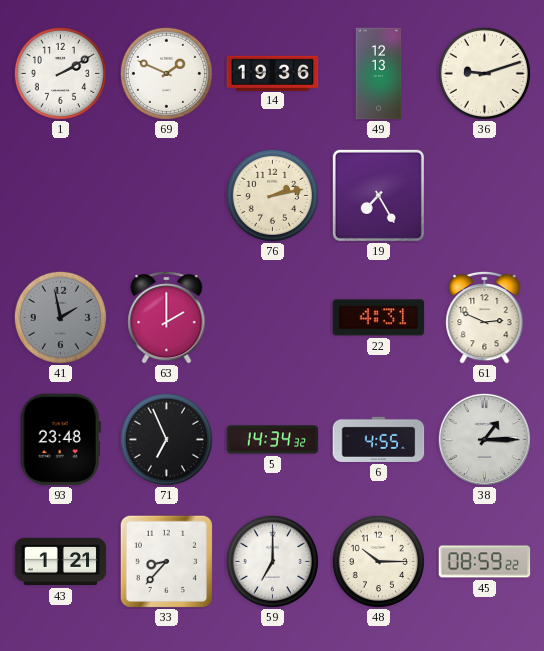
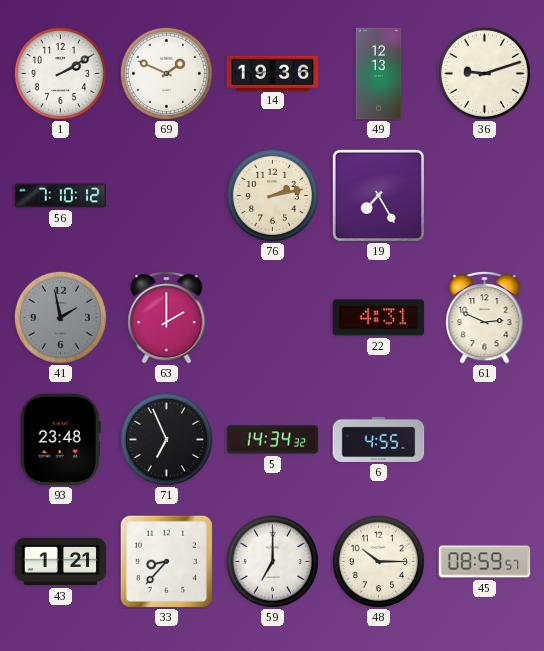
56: none -> 7:10
38: 1:15 -> none
45: 08:59:22 -> 08:59:57
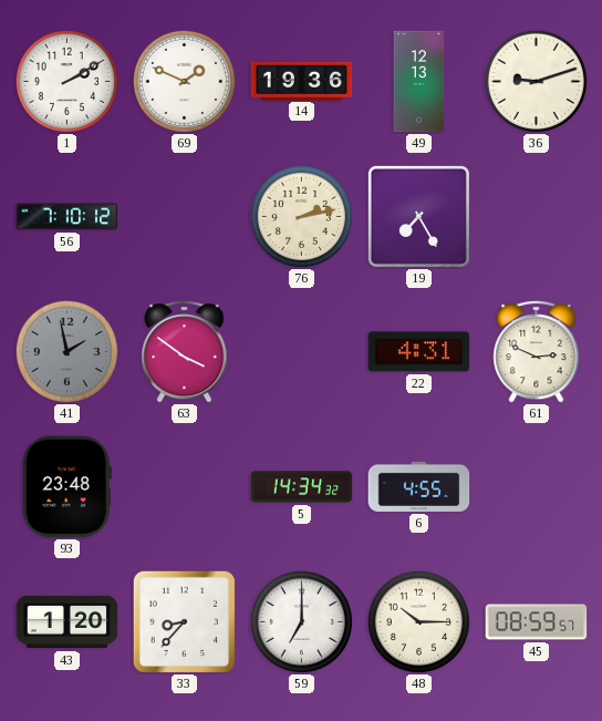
63: 2:00 -> 3:51
71: 6:56 -> none
43: 1:21 -> 1:20
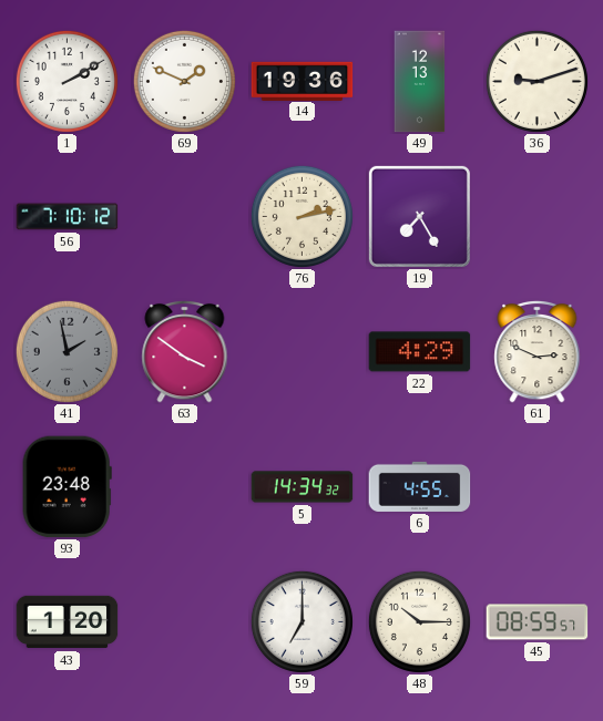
22: 4:31 -> 4:29
33: 8:37 -> none
